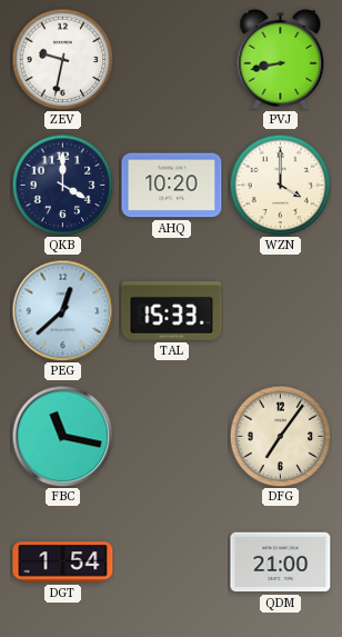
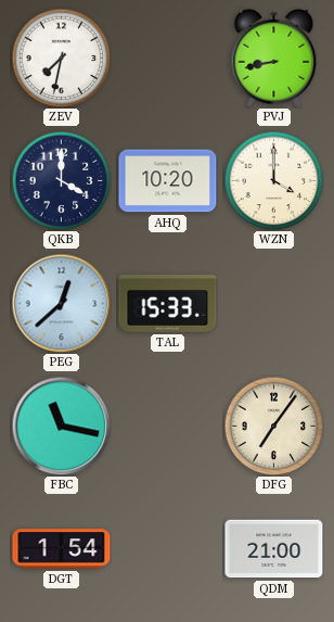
ZEV: 9:32 -> 7:32
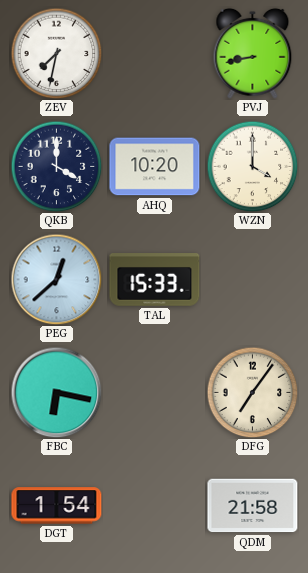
FBC: 11:17 -> 6:17
QDM: 21:00 -> 21:58
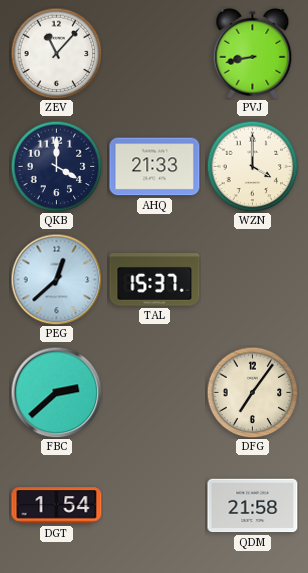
ZEV: 7:32 -> 11:07
AHQ: 10:20 -> 21:33
TAL: 15:33 -> 15:37
FBC: 6:17 -> 2:38
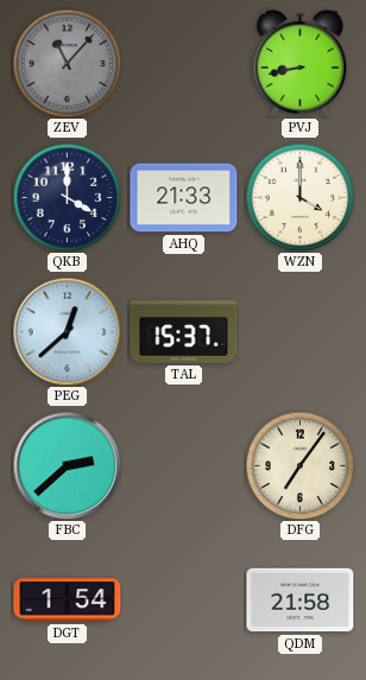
ZEV dial: white -> grey
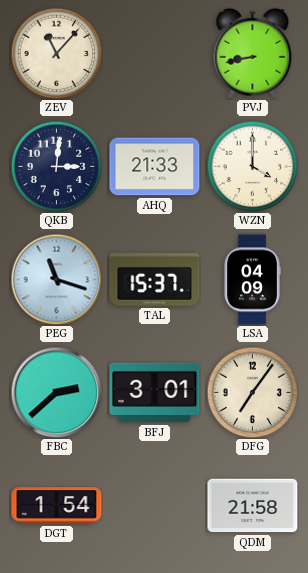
ZEV dial: grey -> cream
QKB: 4:00 -> 3:01
PEG: 12:38 -> 11:18
LSA: none -> 04:09
BFJ: none -> 3:01
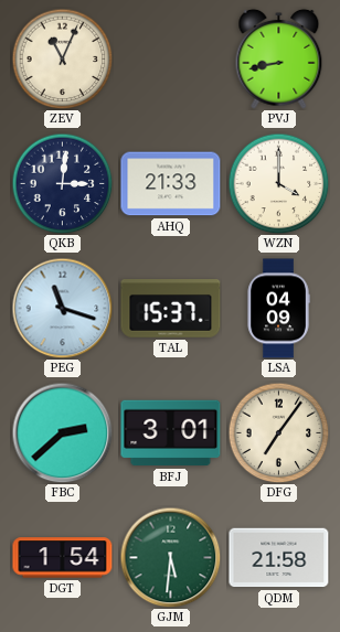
ZEV: 11:07 -> 11:04
GJM: none -> 5:31
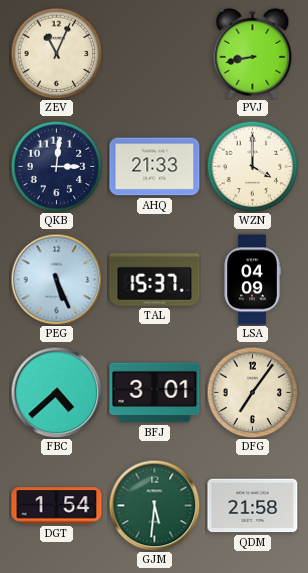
PEG: 11:18 -> 5:26
FBC: 2:38 -> 4:38
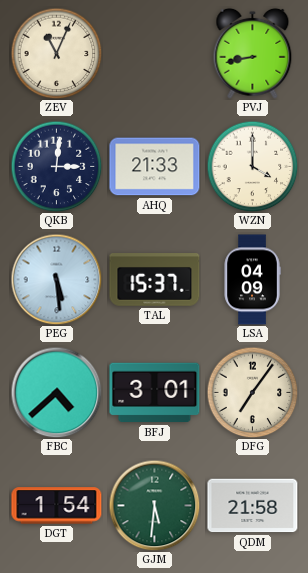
PEG: 5:26 -> 5:29
